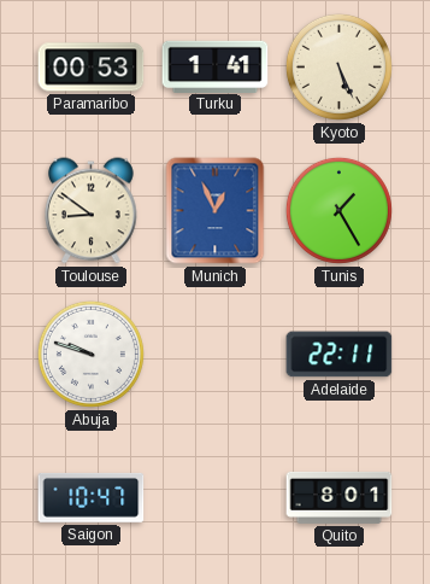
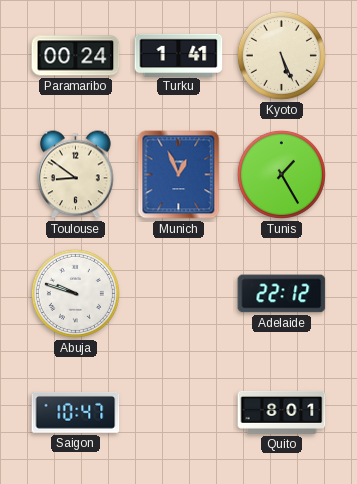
Paramaribo: 00:53 -> 00:24
Adelaide: 22:11 -> 22:12
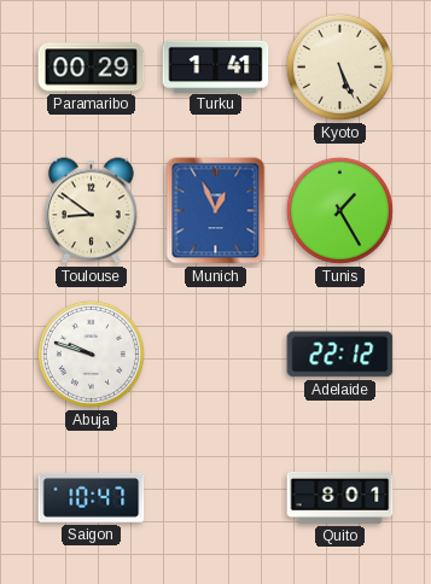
Paramaribo: 00:24 -> 00:29
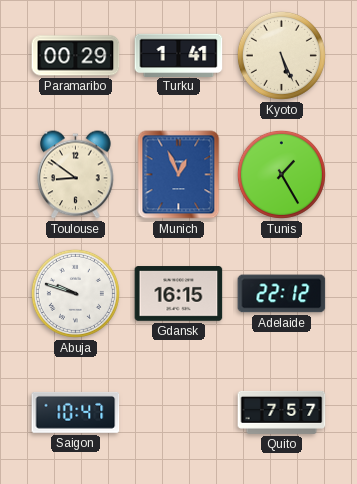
Gdansk: none -> 16:15
Quito: 8:01 -> 7:57
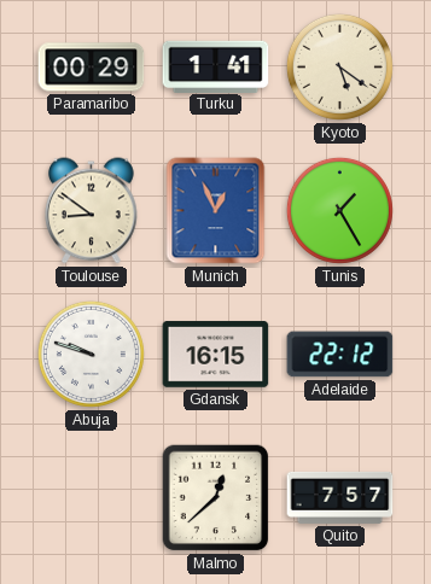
Kyoto: 5:26 -> 5:21
Saigon: 10:47 -> none
Malmo: none -> 12:38
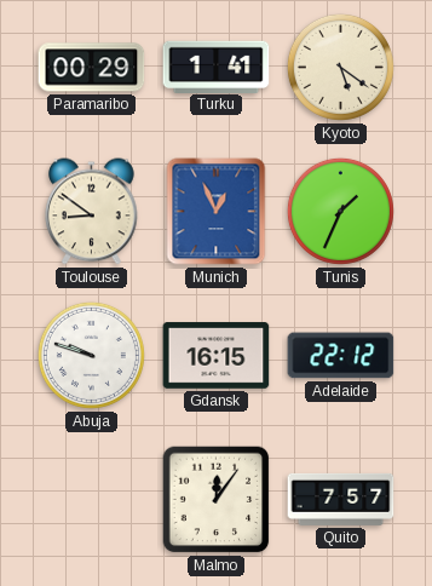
Tunis: 1:25 -> 1:34
Malmo: 12:38 -> 12:06
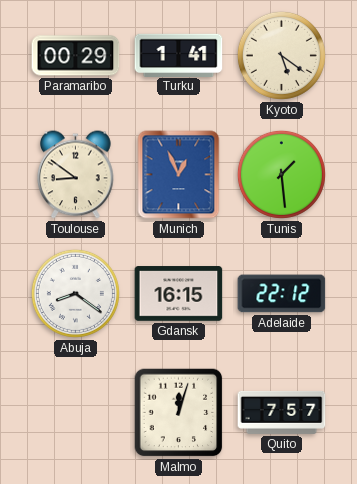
Tunis: 1:34 -> 1:29
Abuja: 9:48 -> 8:21
Malmo: 12:06 -> 12:03
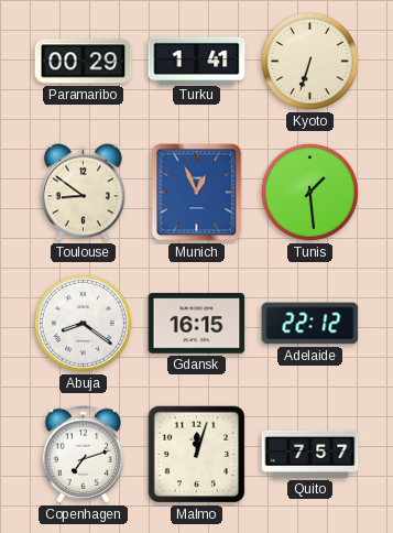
Kyoto: 5:21 -> 6:33
Copenhagen: none -> 7:12
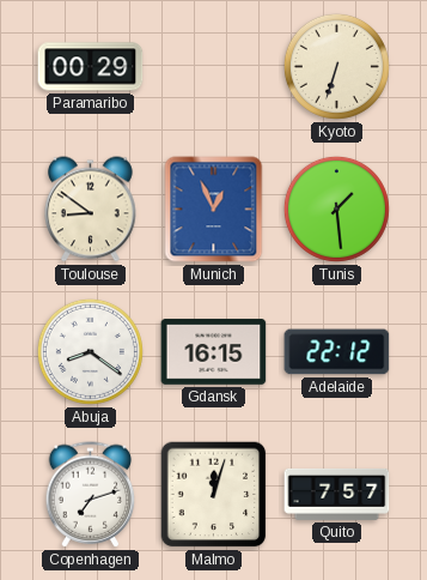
Turku: 1:41 -> none
